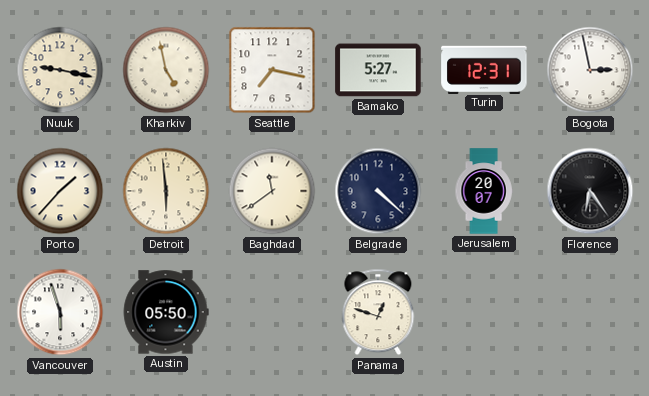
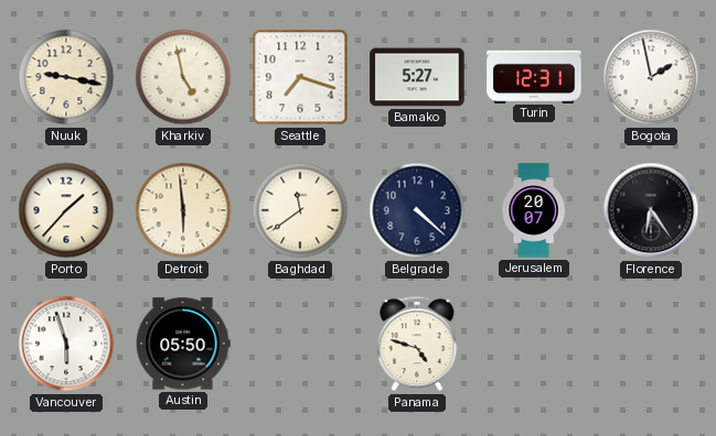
Seattle: 7:17 -> 7:18
Bogota: 2:58 -> 1:58
Panama: 12:48 -> 4:48
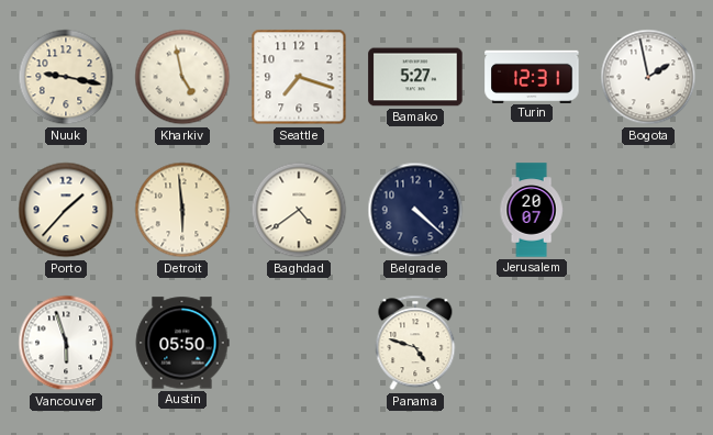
Baghdad: 11:39 -> 4:39
Florence: 6:24 -> none
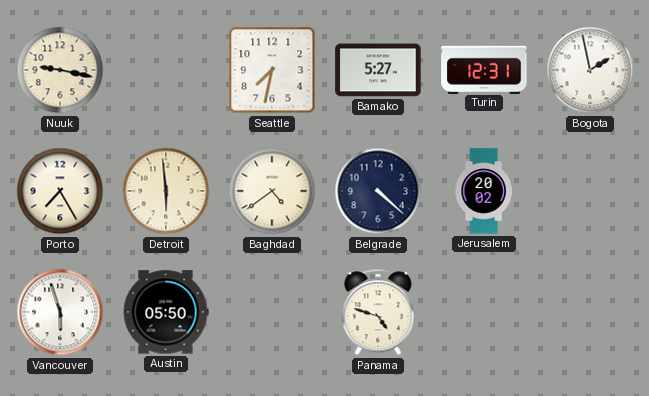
Kharkiv: 4:58 -> none
Seattle: 7:18 -> 7:32
Porto: 1:37 -> 7:25
Jerusalem: 20:07 -> 20:02
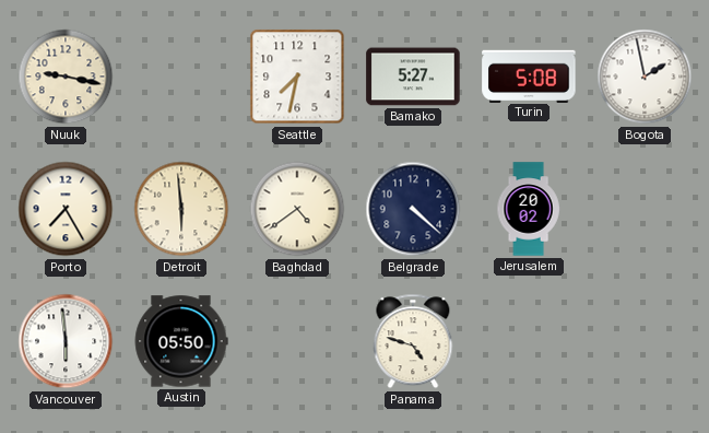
Turin: 12:31 -> 5:08
Vancouver: 5:57 -> 5:59
